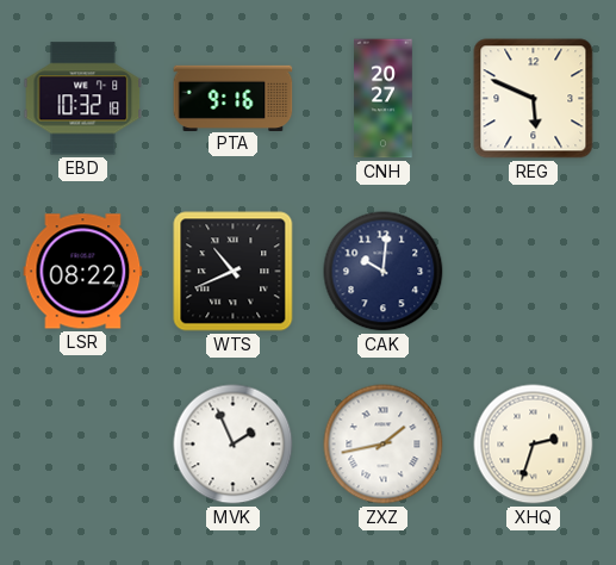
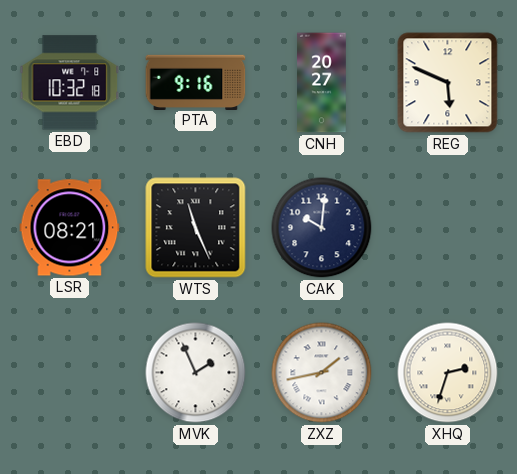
LSR: 08:22 -> 08:21
WTS: 10:41 -> 11:26
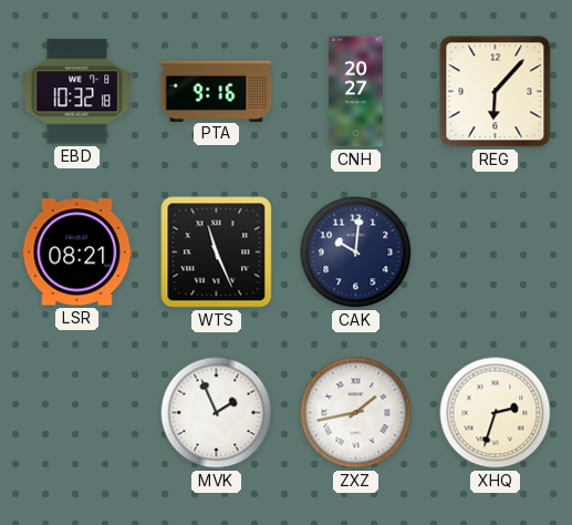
REG: 5:49 -> 6:07
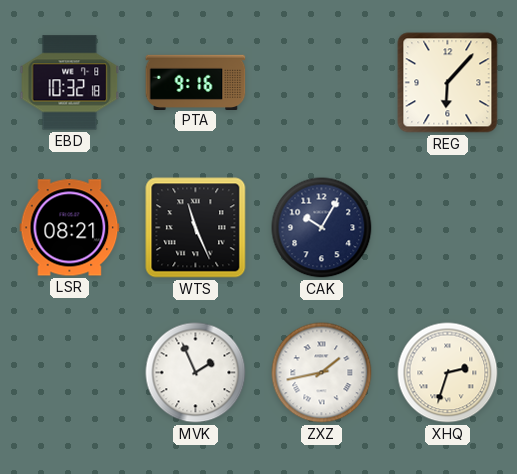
CNH: 20:27 -> none
CAK: 10:01 -> 10:05
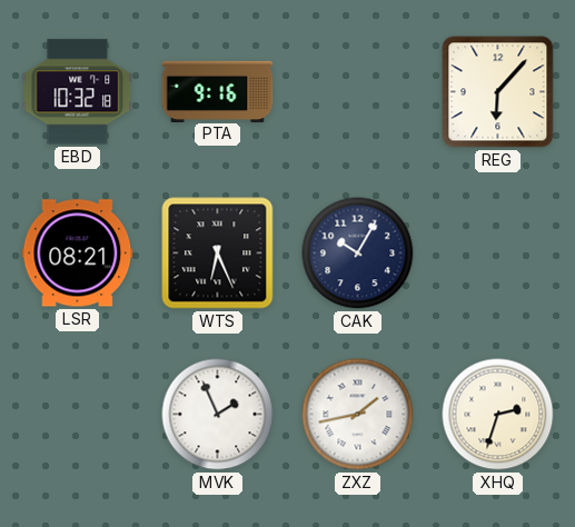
WTS: 11:26 -> 6:26
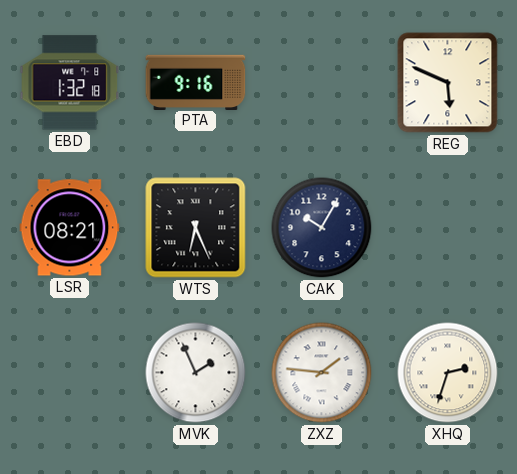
EBD: 10:32 -> 1:32
REG: 6:07 -> 5:49
ZXZ: 1:43 -> 1:46
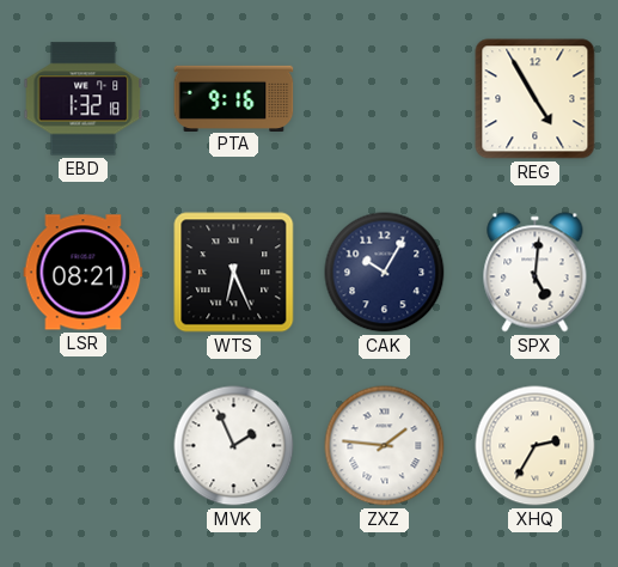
REG: 5:49 -> 4:55
SPX: none -> 5:01
XHQ: 2:33 -> 2:35
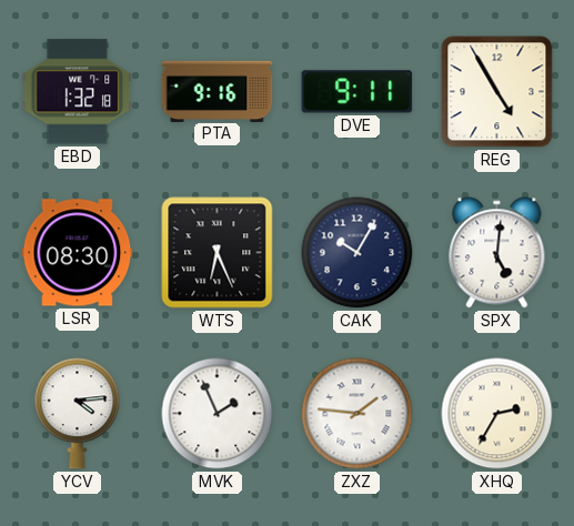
DVE: none -> 9:11
LSR: 08:21 -> 08:30
YCV: none -> 4:14
